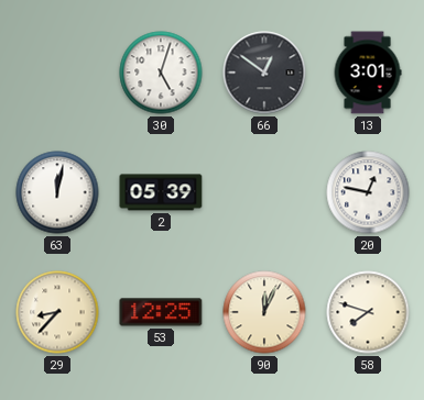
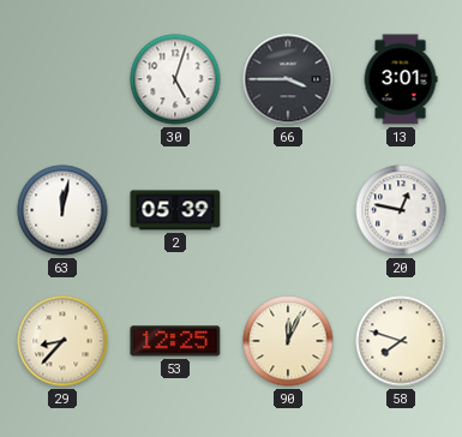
66: 12:51 -> 3:45
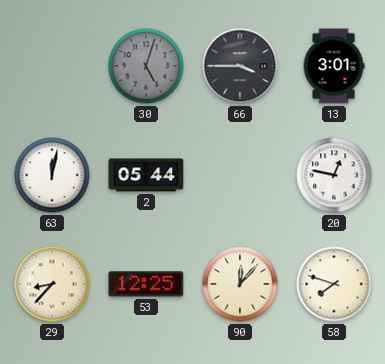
30 dial: white -> grey
2: 05:39 -> 05:44
90: 12:04 -> 12:07
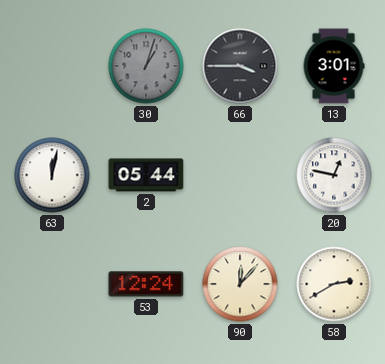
30: 5:03 -> 1:03
29: 8:37 -> none
53: 12:25 -> 12:24
58: 7:48 -> 2:40
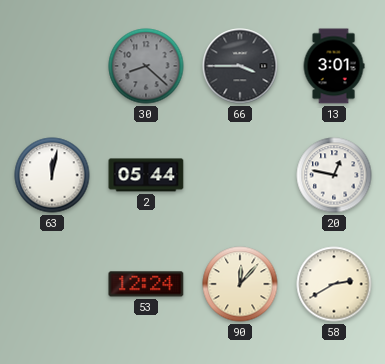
30: 1:03 -> 8:22
